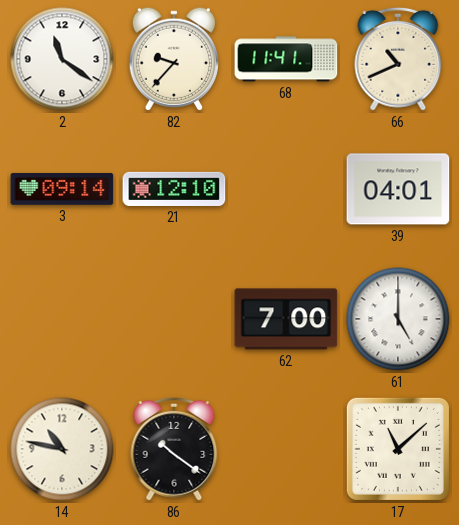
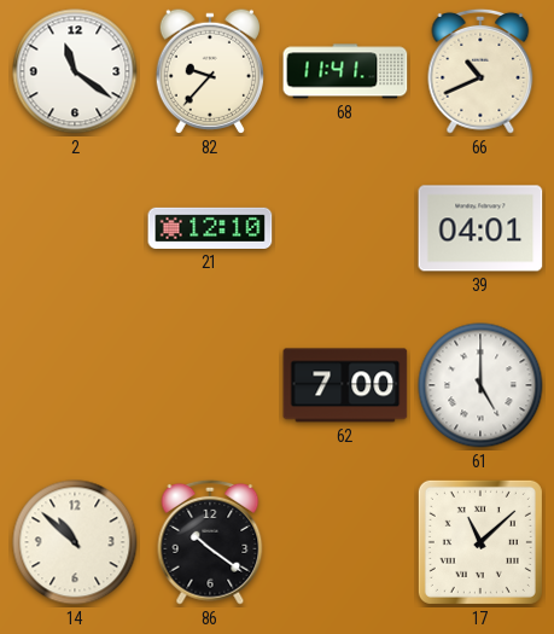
3: 09:14 -> none
14: 10:47 -> 10:52
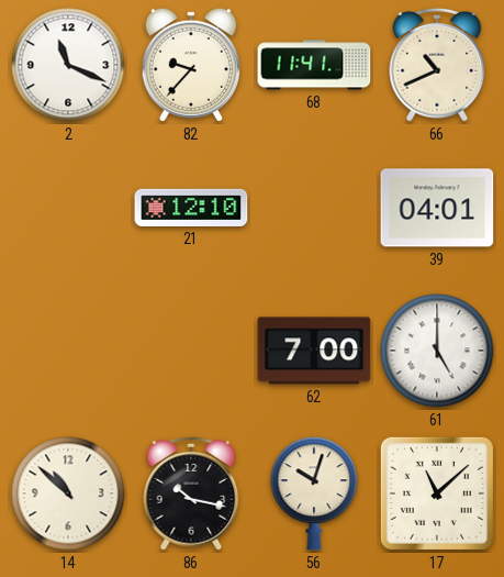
2: 11:21 -> 11:19
86: 10:21 -> 10:17
56: none -> 10:03
